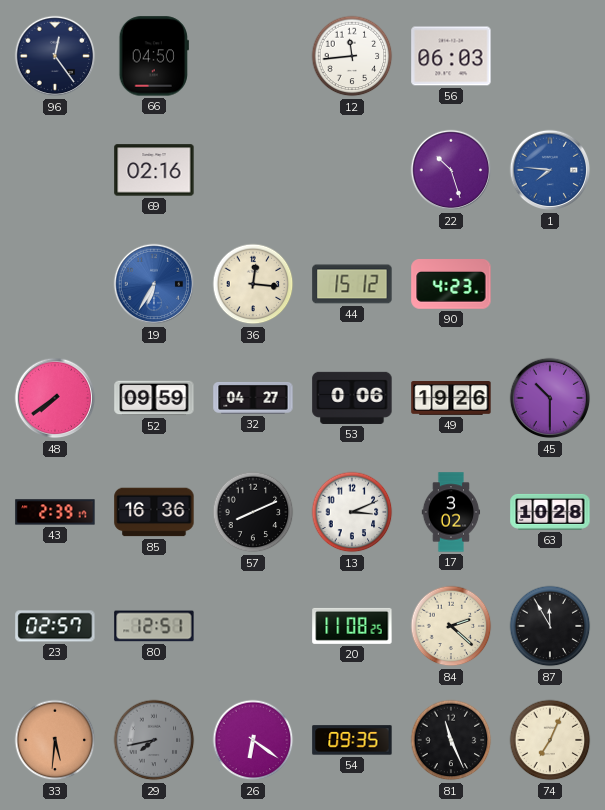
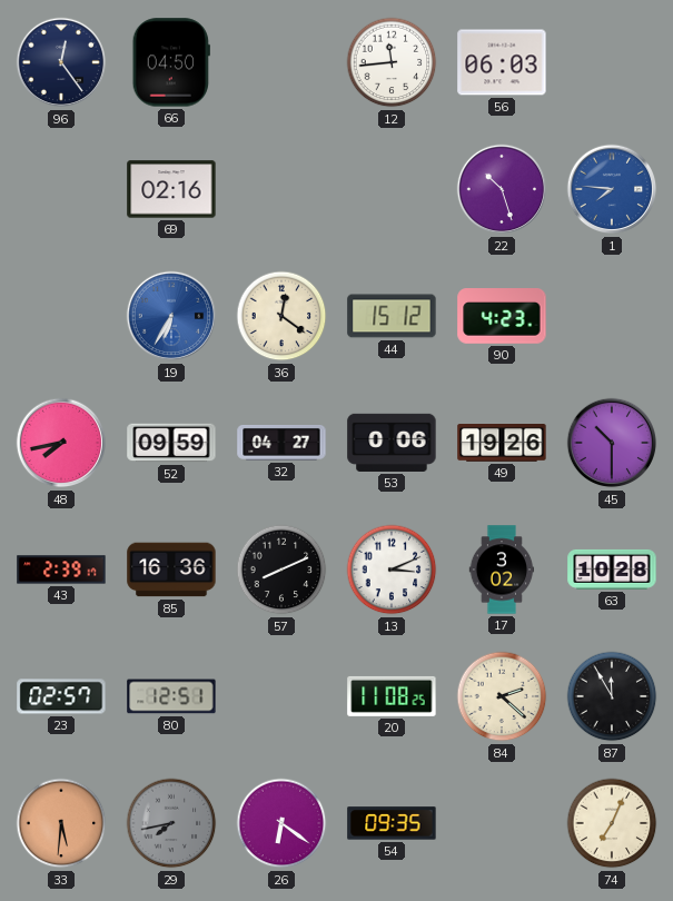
36: 12:16 -> 12:21
48: 7:39 -> 7:43
81: 11:26 -> none
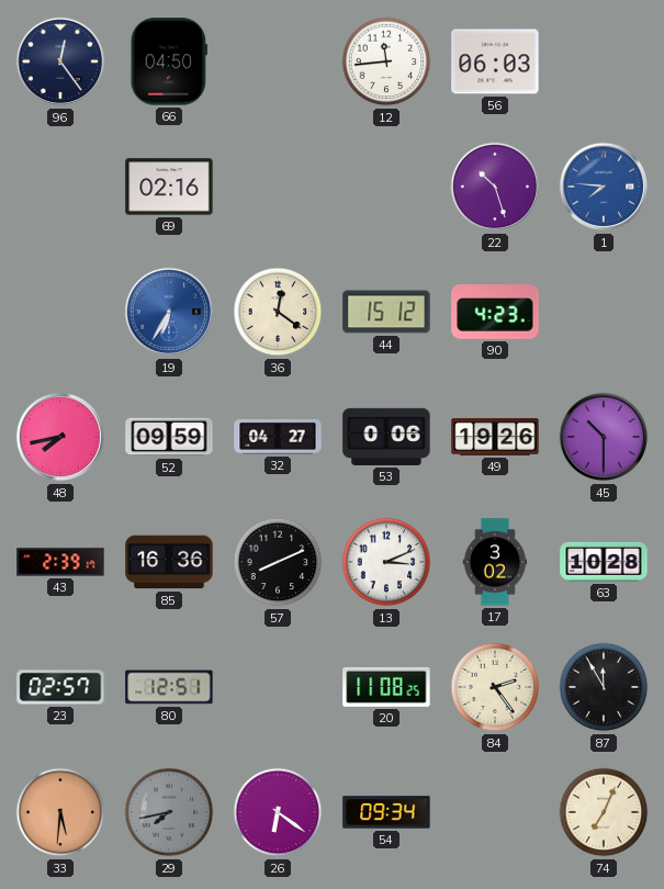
84: 2:22 -> 2:24
54: 09:35 -> 09:34
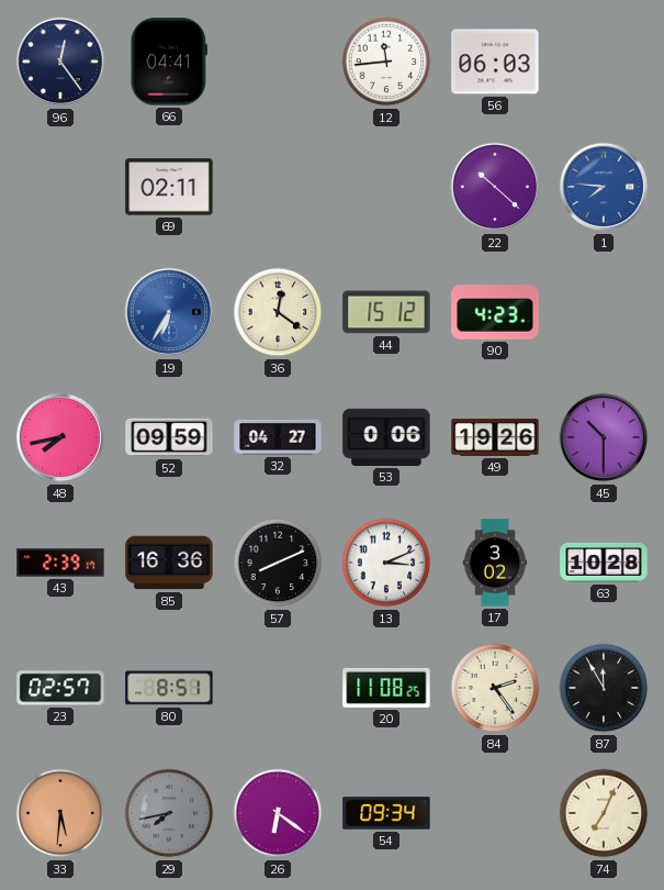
66: 04:50 -> 04:41
69: 02:16 -> 02:11
22: 10:27 -> 10:22
80: 12:51 -> 8:51
